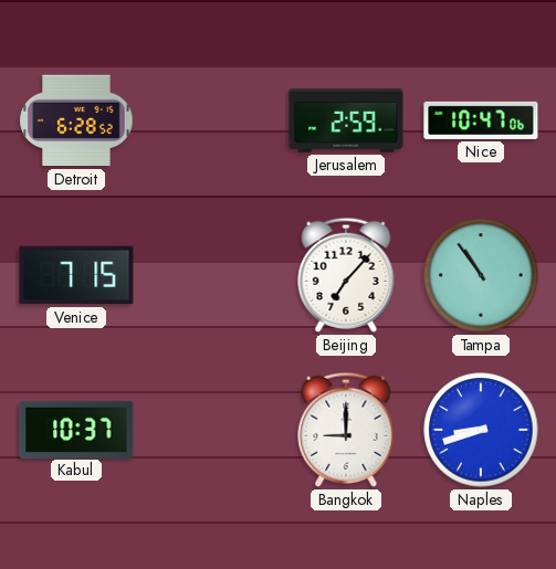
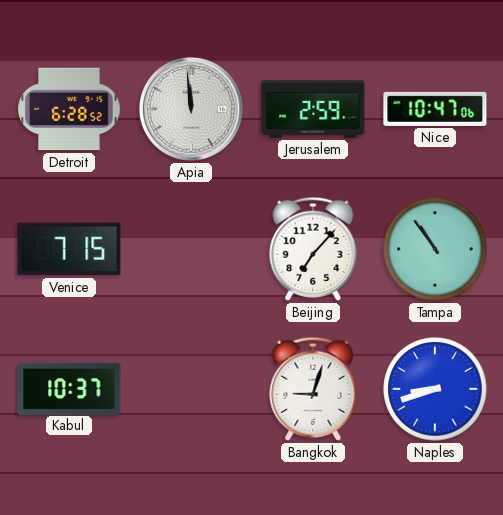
Apia: none -> 11:59
Bangkok: 9:00 -> 9:03
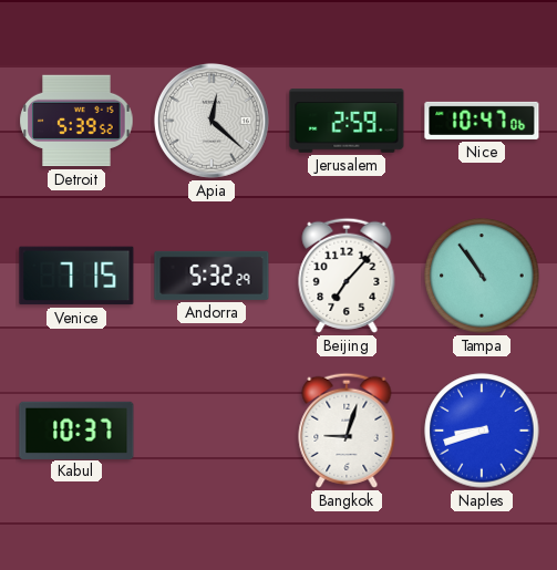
Detroit: 6:28 -> 5:39
Apia: 11:59 -> 12:22
Andorra: none -> 5:32
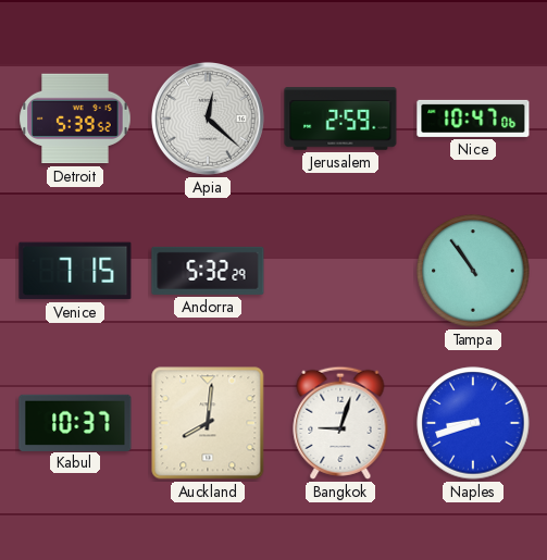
Beijing: 7:07 -> none
Auckland: none -> 8:01
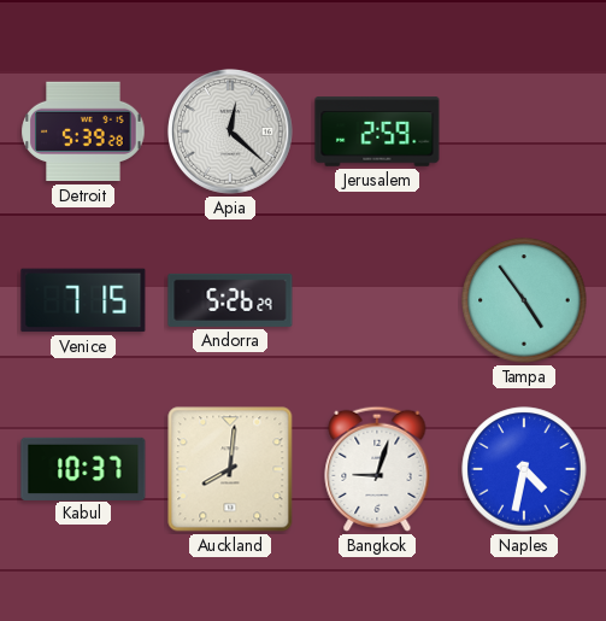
Detroit: 5:39:52 -> 5:39:28
Nice: 10:47 -> none
Andorra: 5:32 -> 5:26
Tampa: 10:54 -> 4:54
Naples: 8:42 -> 4:32
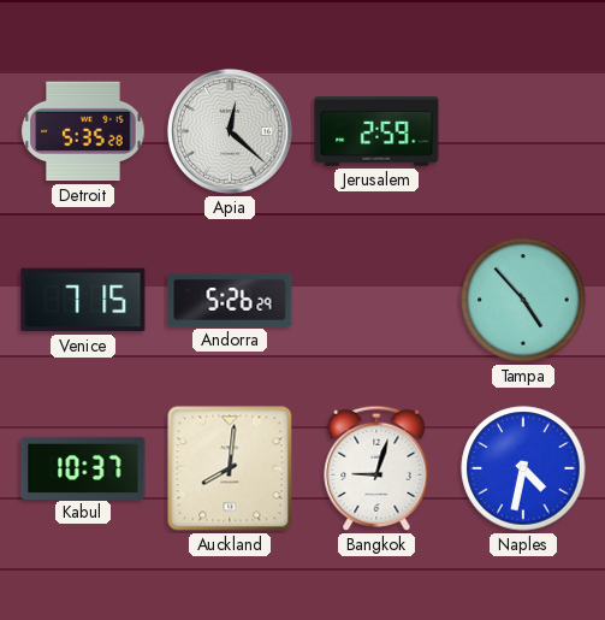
Detroit: 5:39 -> 5:35
Tampa: 4:54 -> 4:53
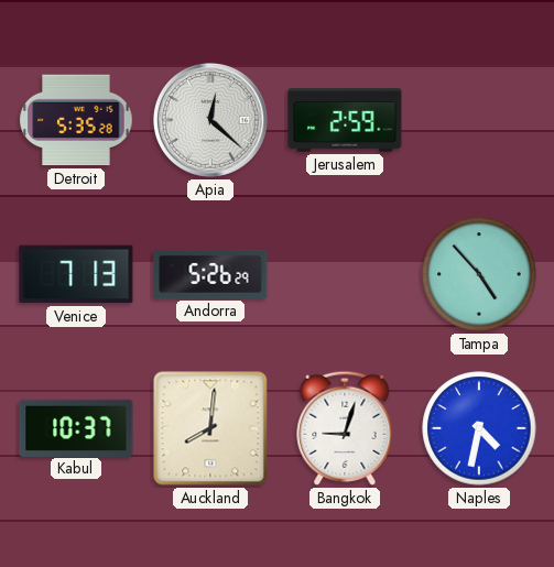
Venice: 7:15 -> 7:13
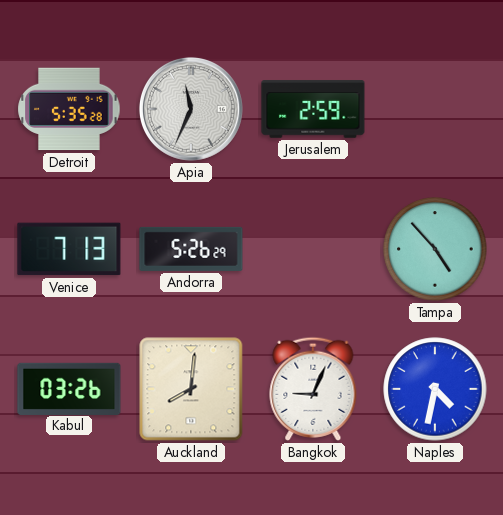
Apia: 12:22 -> 11:34
Kabul: 10:37 -> 03:26
Bangkok: 9:03 -> 9:04
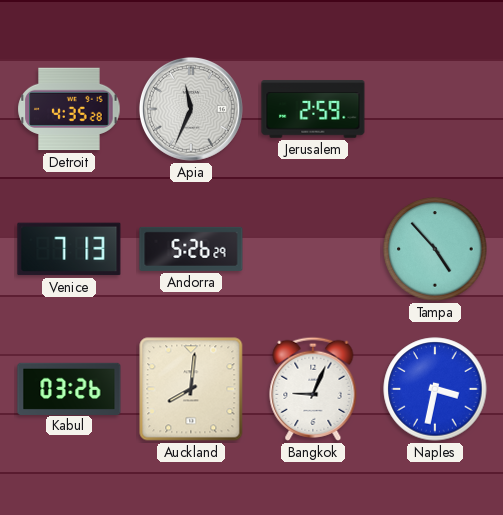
Detroit: 5:35 -> 4:35
Naples: 4:32 -> 3:32
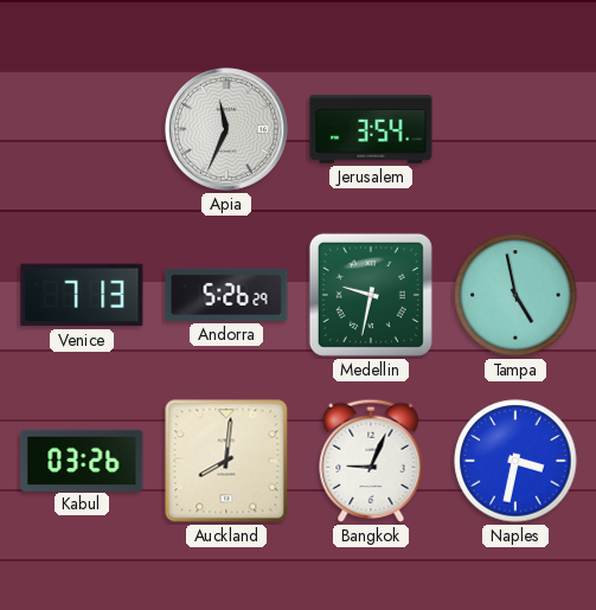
Detroit: 4:35 -> none
Jerusalem: 2:59 -> 3:54
Medellin: none -> 9:32
Tampa: 4:53 -> 4:58
